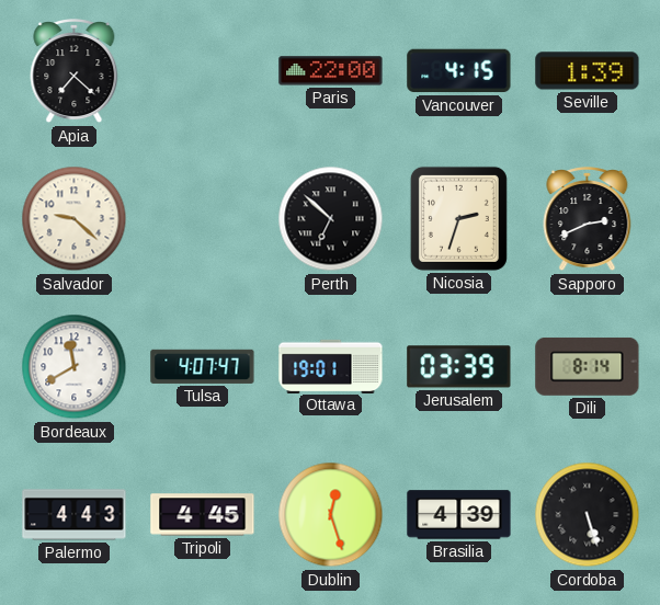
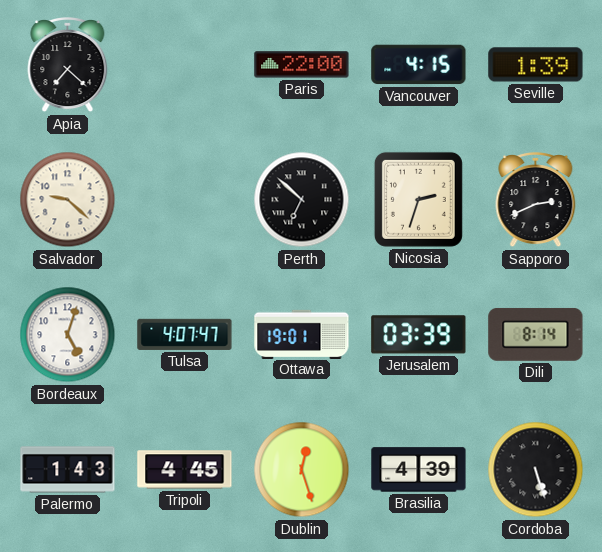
Bordeaux: 11:40 -> 5:03
Palermo: 4:43 -> 1:43
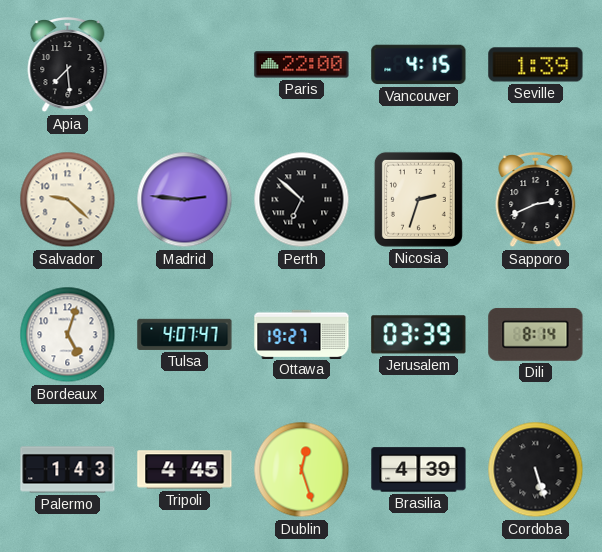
Apia: 7:22 -> 7:29
Madrid: none -> 2:46
Ottawa: 19:01 -> 19:27
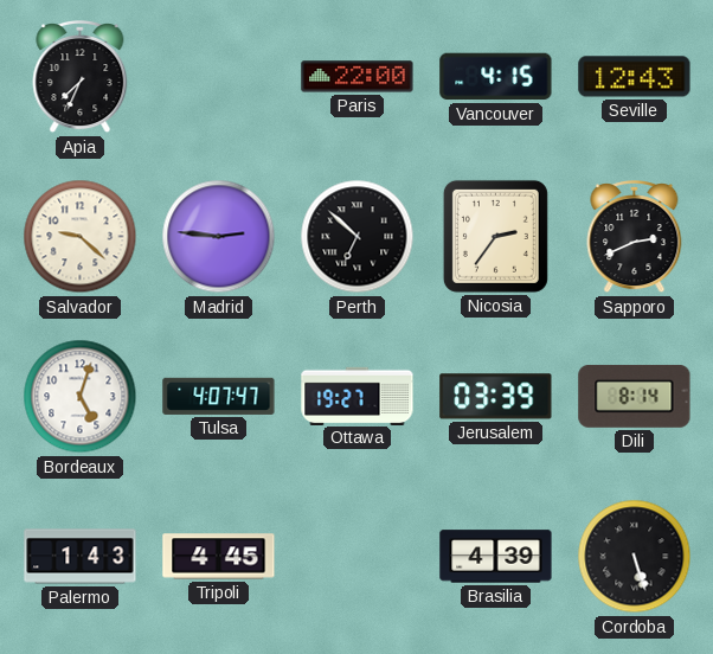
Apia: 7:29 -> 7:34
Seville: 1:39 -> 12:43
Nicosia: 2:33 -> 2:36
Dublin: 12:27 -> none
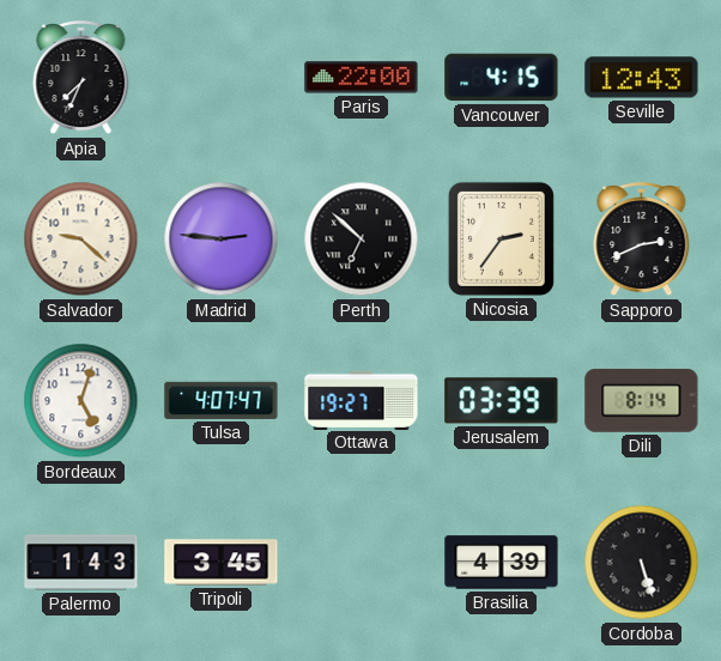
Tripoli: 4:45 -> 3:45
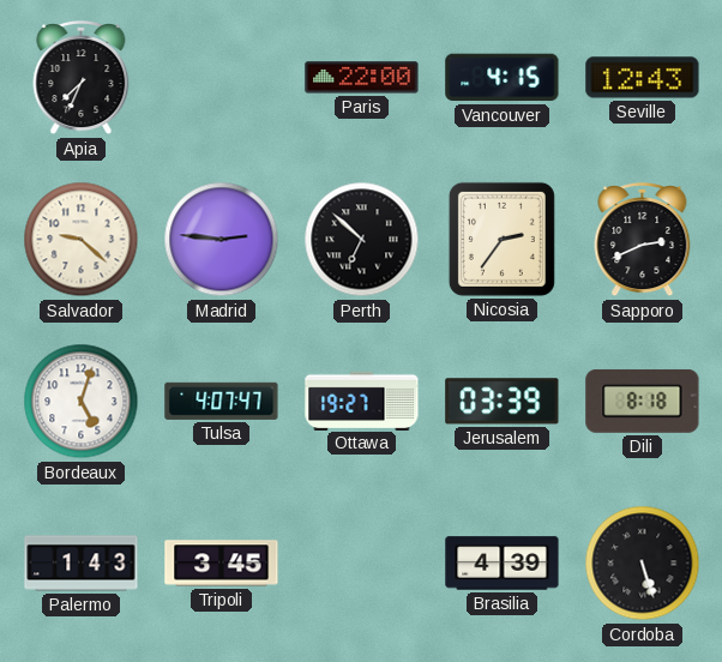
Dili: 8:14 -> 8:18
